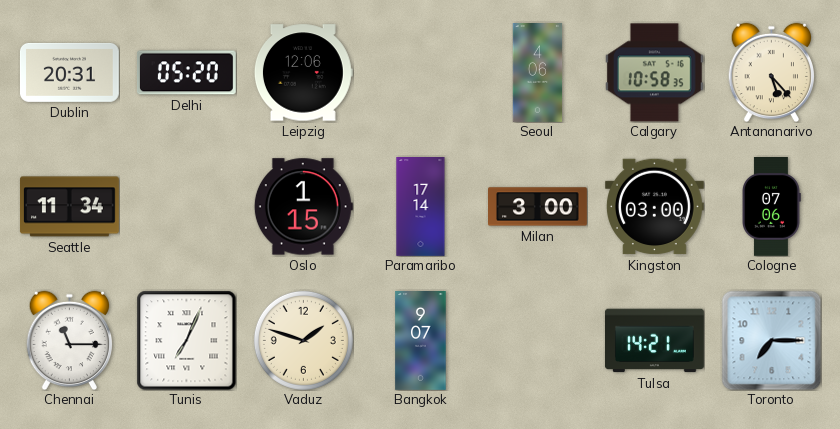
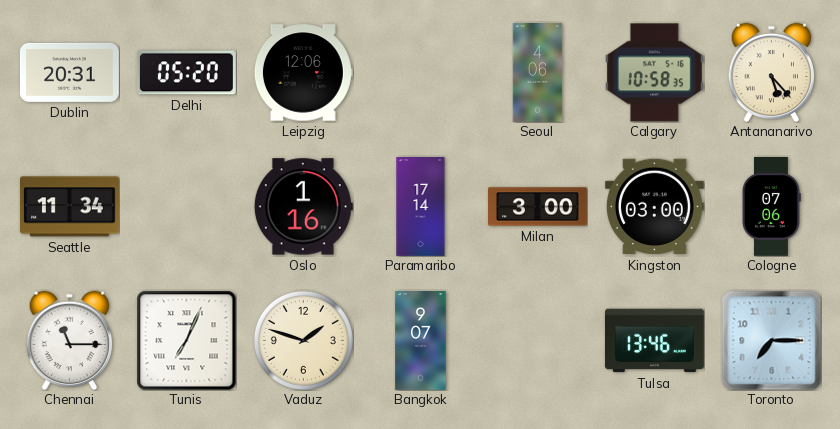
Oslo: 1:15 -> 1:16
Tulsa: 14:21 -> 13:46
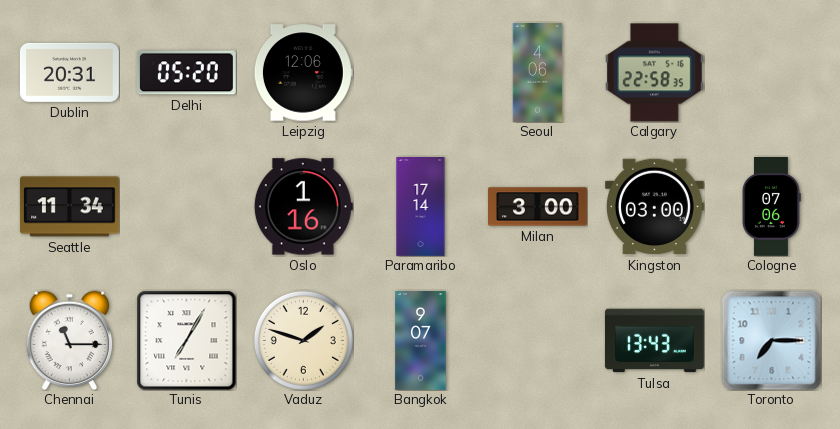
Calgary: 10:58 -> 22:58
Antananarivo: 5:23 -> none
Tunis: 7:04 -> 7:05
Tulsa: 13:46 -> 13:43
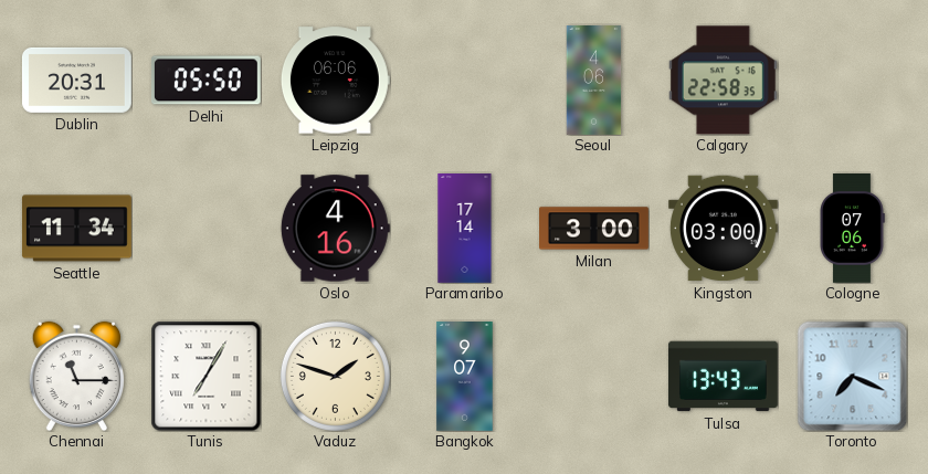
Delhi: 05:20 -> 05:50
Leipzig: 12:06 -> 06:06
Oslo: 1:16 -> 4:16
Toronto: 7:15 -> 7:19
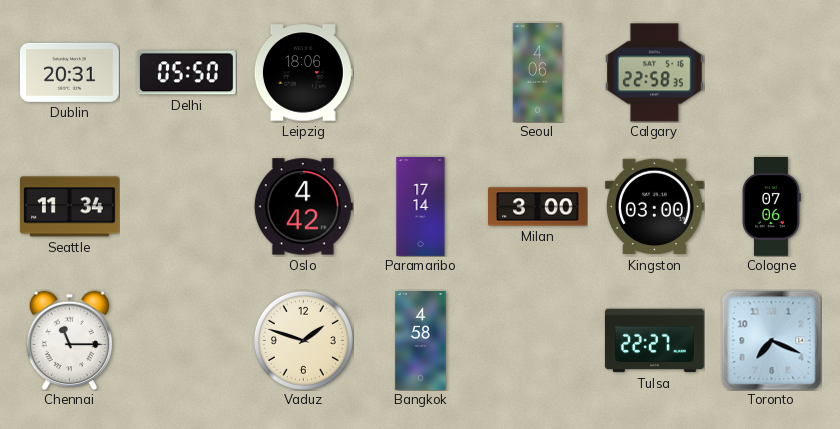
Leipzig: 06:06 -> 18:06
Oslo: 4:16 -> 4:42
Tunis: 7:05 -> none
Bangkok: 9:07 -> 4:58
Tulsa: 13:43 -> 22:27
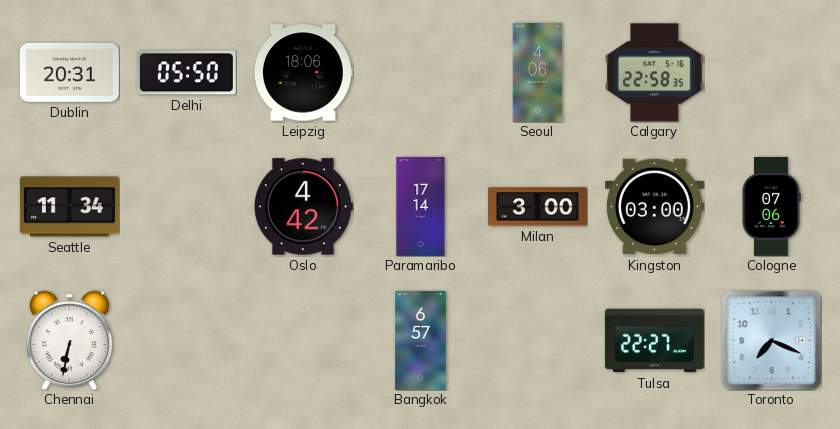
Chennai: 11:15 -> 6:32
Vaduz: 1:48 -> none
Bangkok: 4:58 -> 6:57
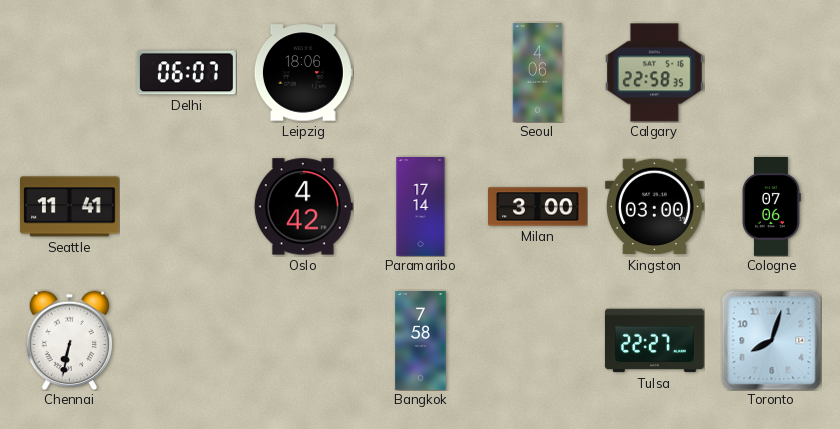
Dublin: 20:31 -> none
Delhi: 05:50 -> 06:07
Seattle: 11:34 -> 11:41
Bangkok: 6:57 -> 7:58
Toronto: 7:19 -> 8:03
